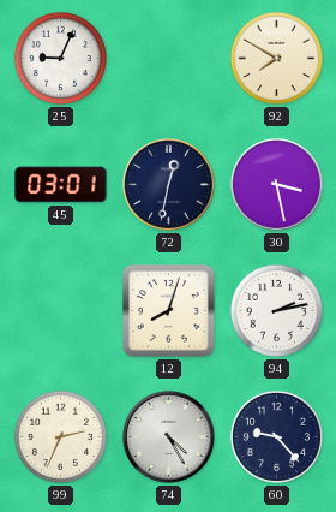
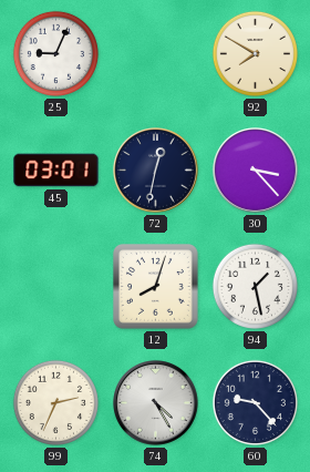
30: 3:28 -> 3:23
94: 2:13 -> 1:28
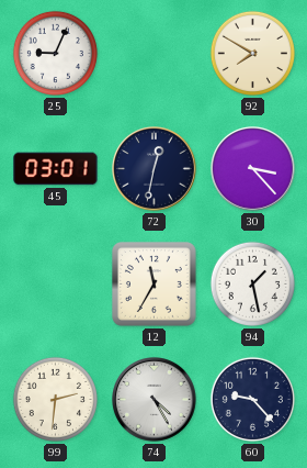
12: 8:03 -> 11:35
99: 2:34 -> 2:31
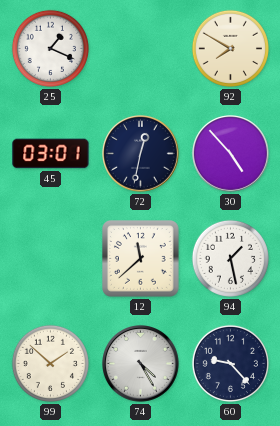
25: 9:04 -> 1:19
30: 3:23 -> 4:53
12: 11:35 -> 11:38
99: 2:31 -> 1:52
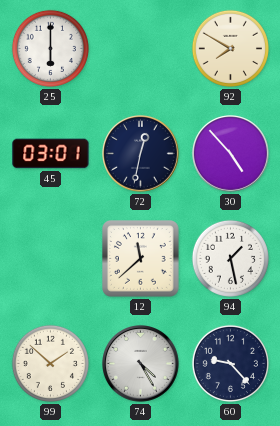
25: 1:19 -> 6:00
